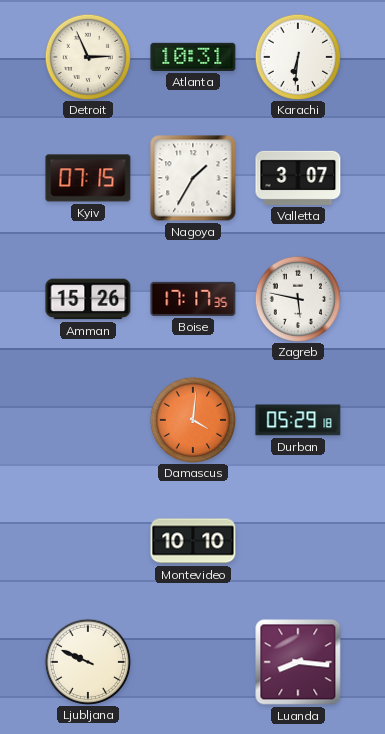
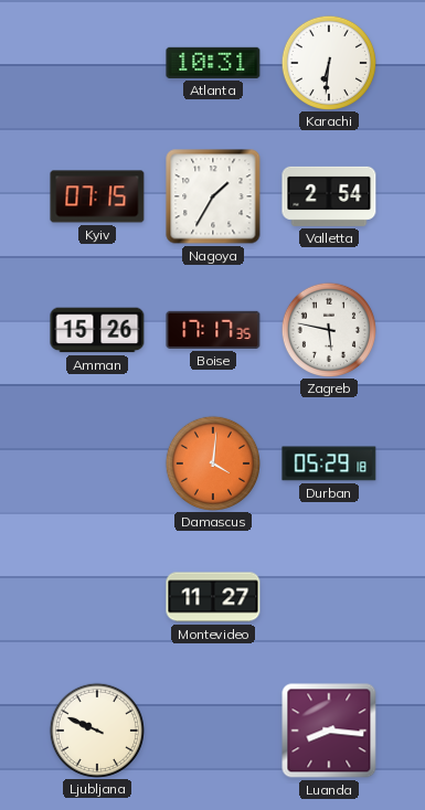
Detroit: 2:56 -> none
Valletta: 3:07 -> 2:54
Montevideo: 10:10 -> 11:27
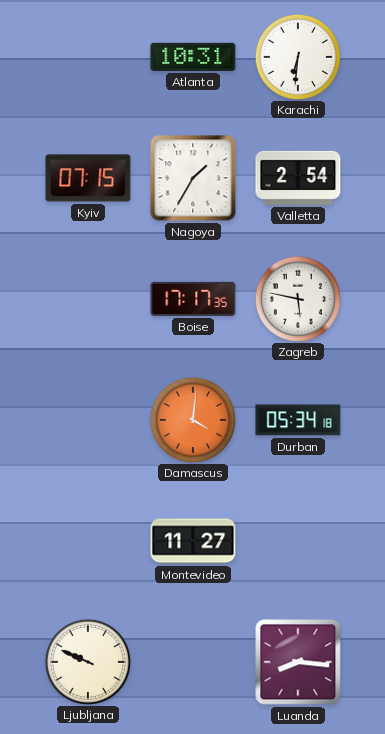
Amman: 15:26 -> none
Durban: 05:29 -> 05:34
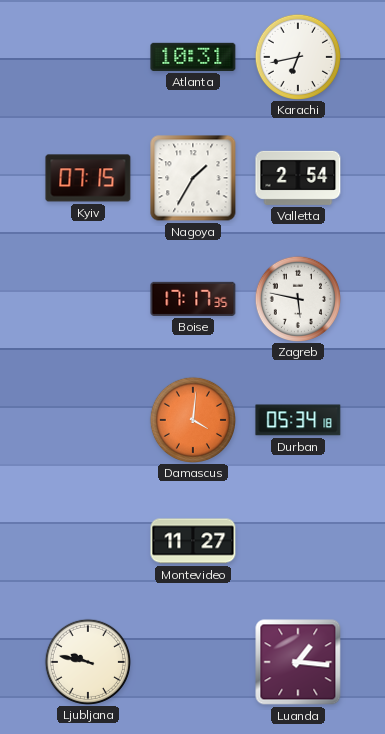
Karachi: 6:31 -> 6:43
Ljubljana: 9:49 -> 9:47
Luanda: 8:16 -> 1:16
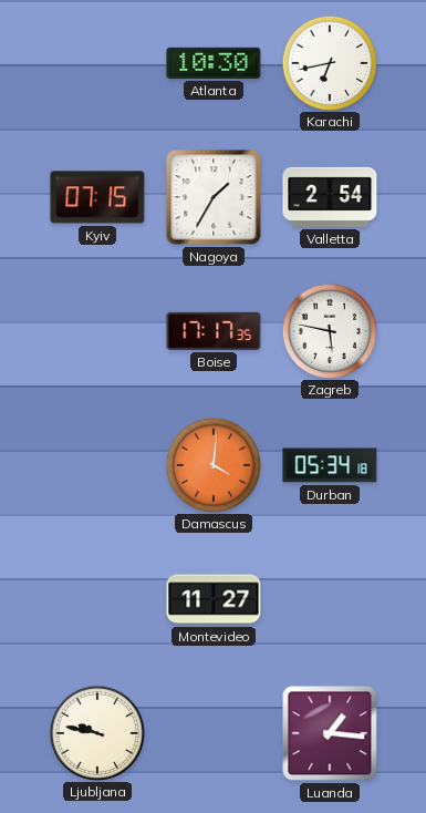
Atlanta: 10:31 -> 10:30
